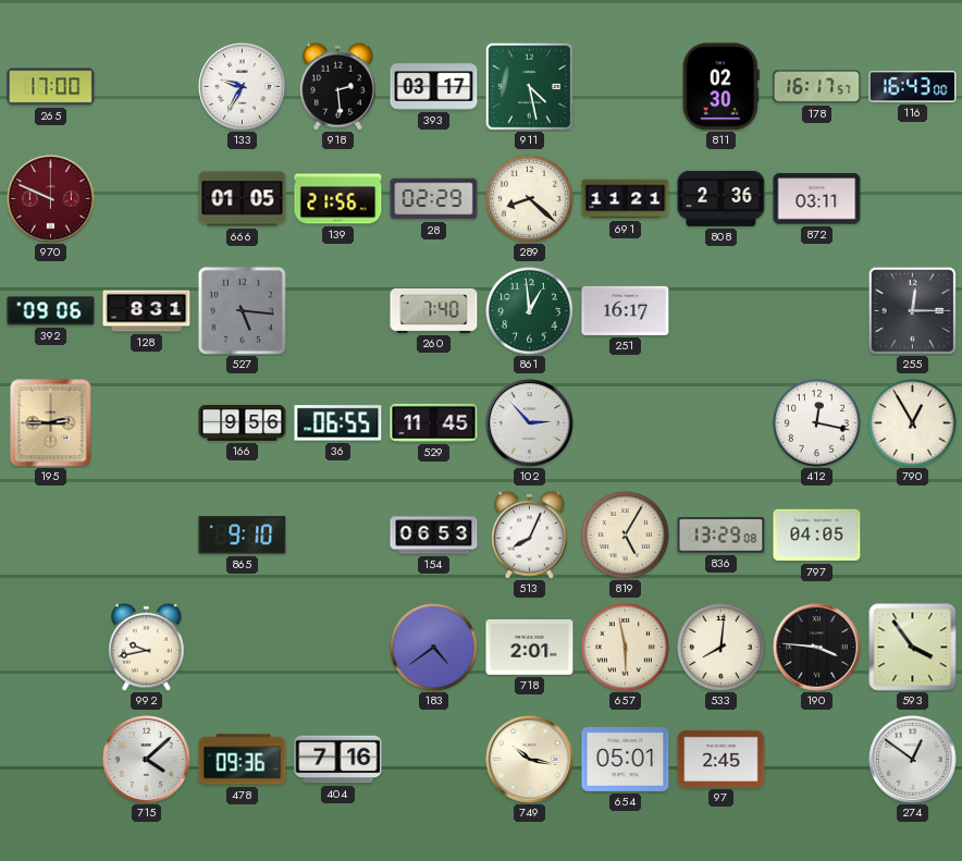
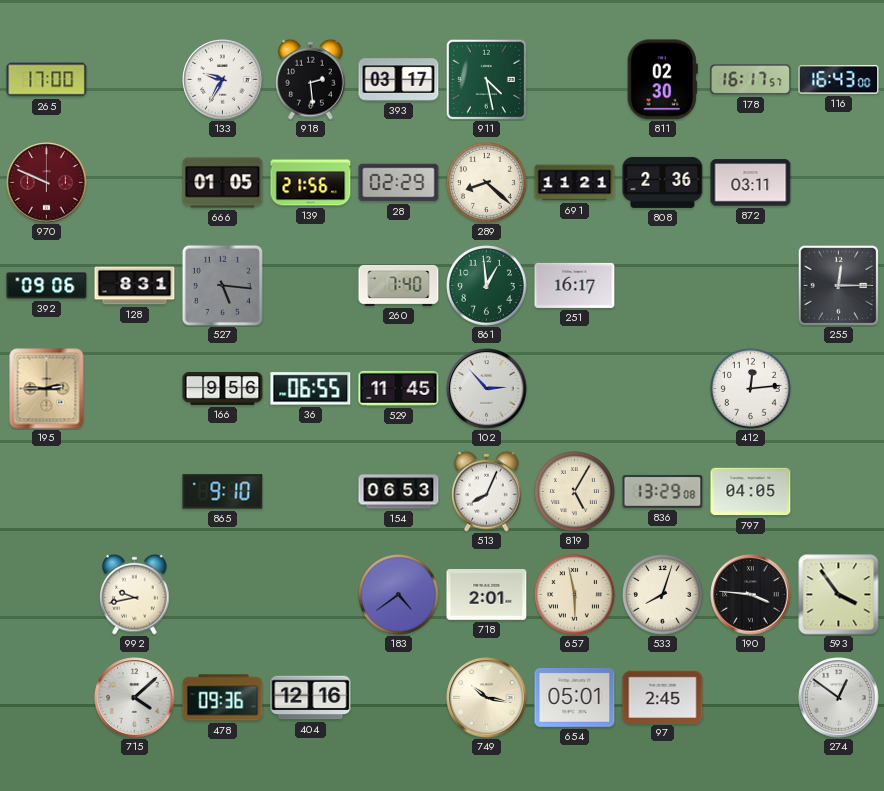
412: 12:17 -> 12:14
790: 12:55 -> none
533: 8:01 -> 8:03
404: 7:16 -> 12:16
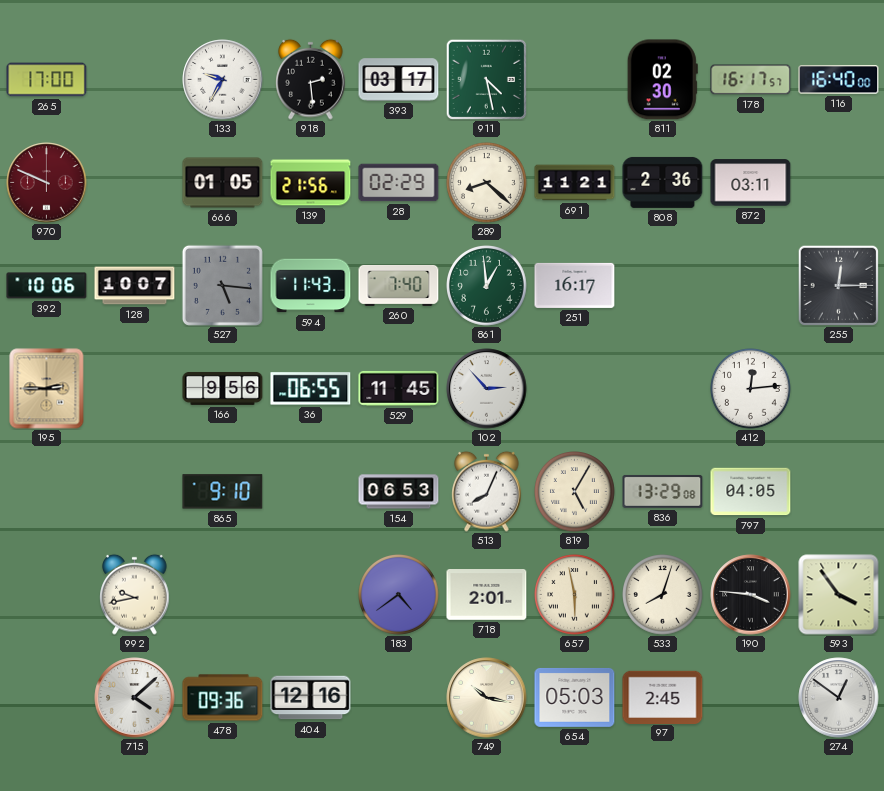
116: 16:43 -> 16:40
392: 09:06 -> 10:06
128: 8:31 -> 10:07
594: none -> 11:43
654: 05:01 -> 05:03
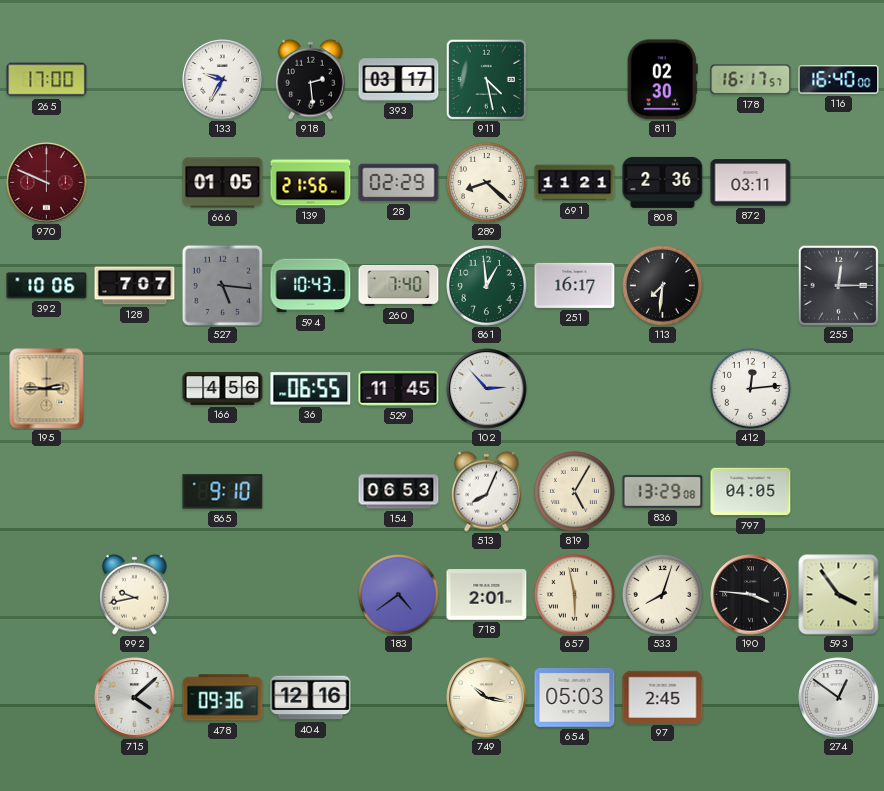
128: 10:07 -> 7:07
594: 11:43 -> 10:43
113: none -> 7:31
166: 9:56 -> 4:56
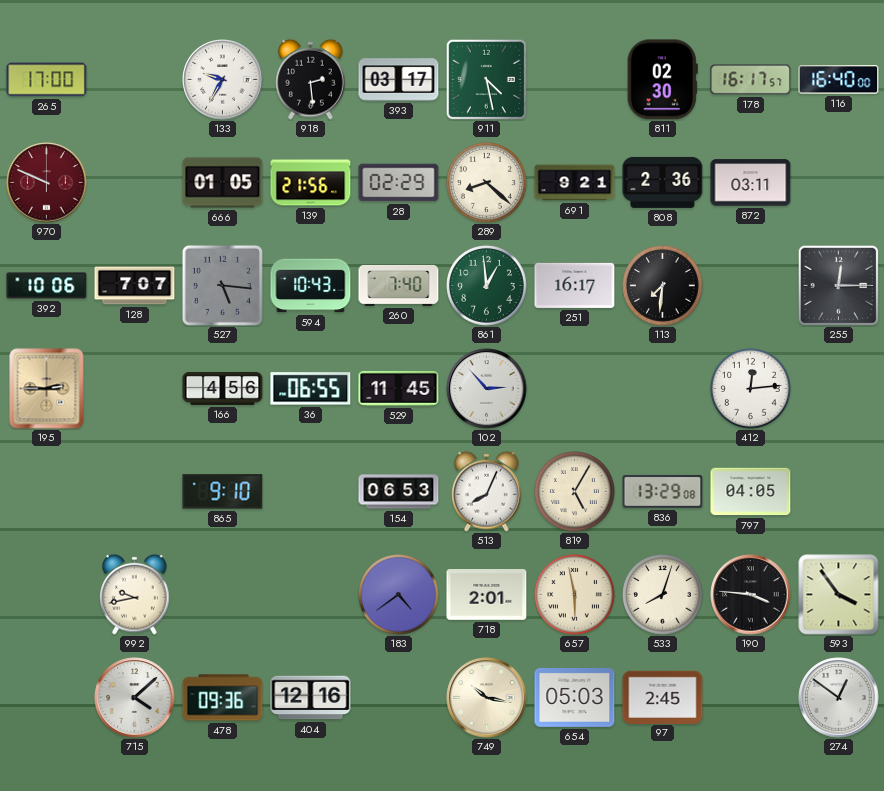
691: 11:21 -> 9:21
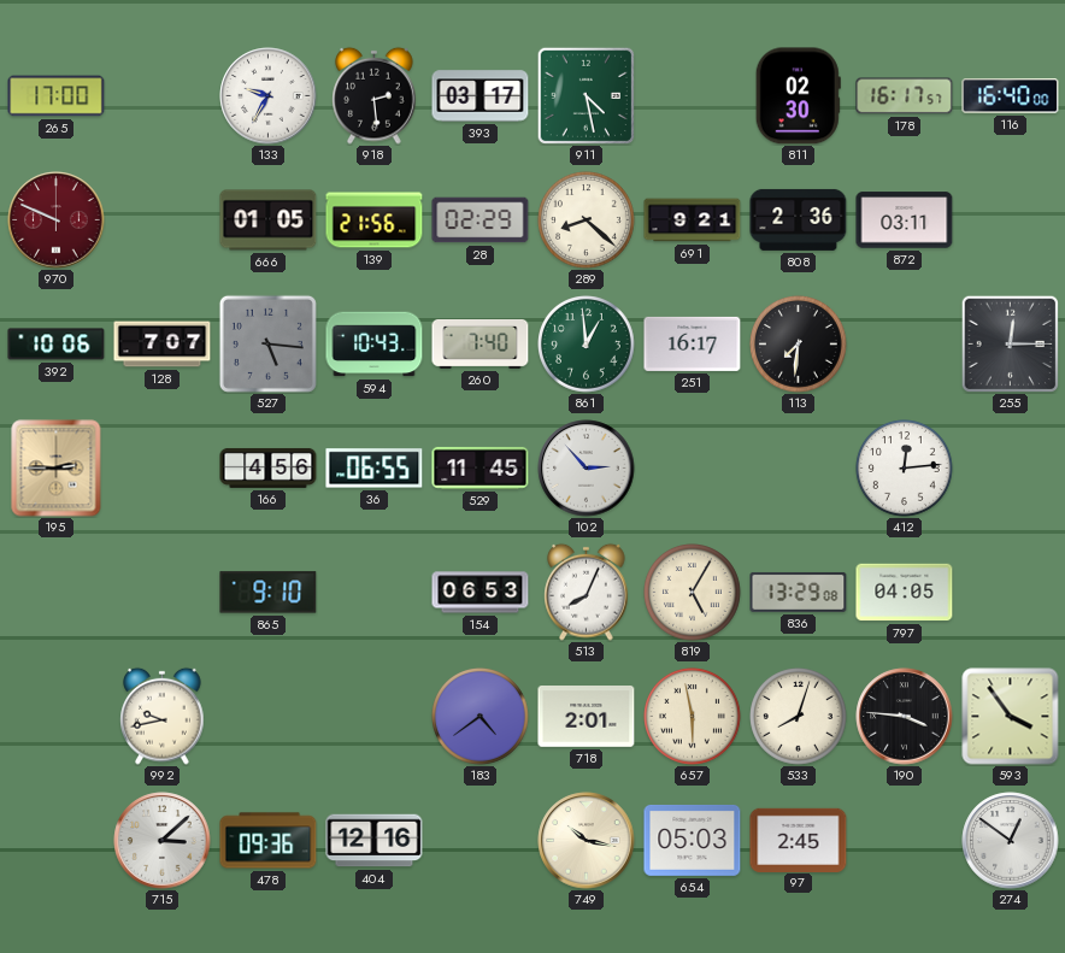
715: 4:08 -> 3:08
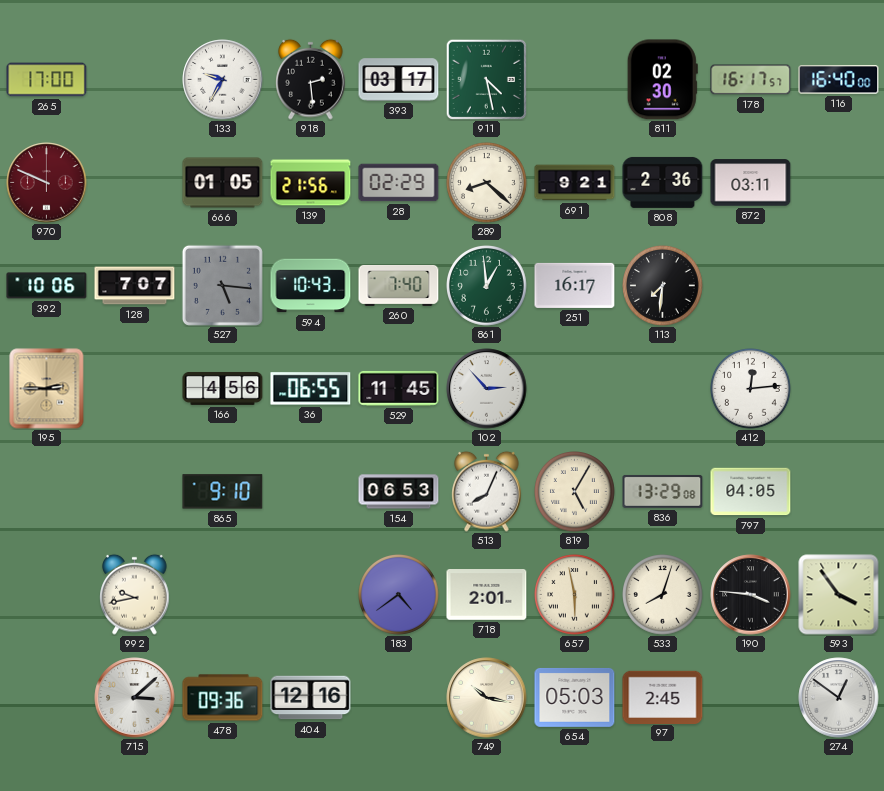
255: 12:15 -> none
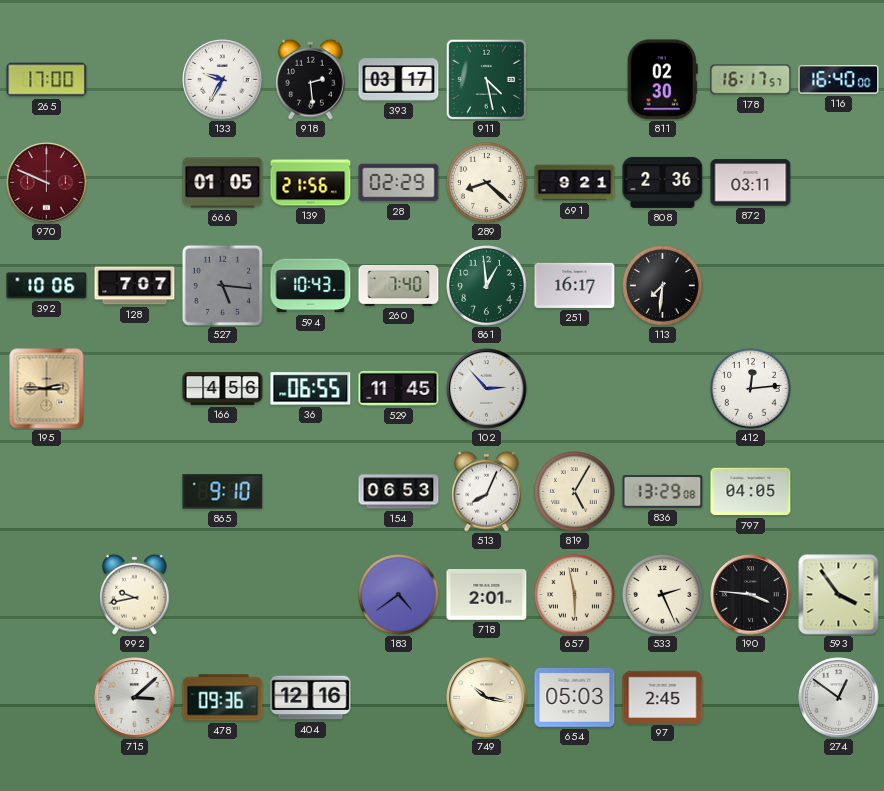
533: 8:03 -> 2:26
